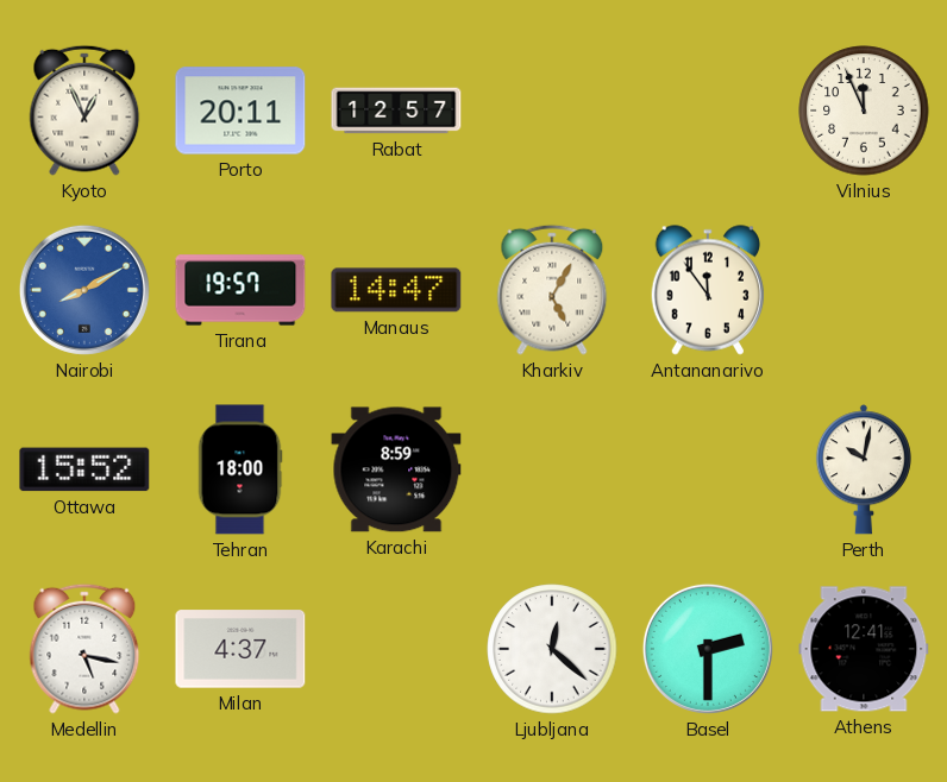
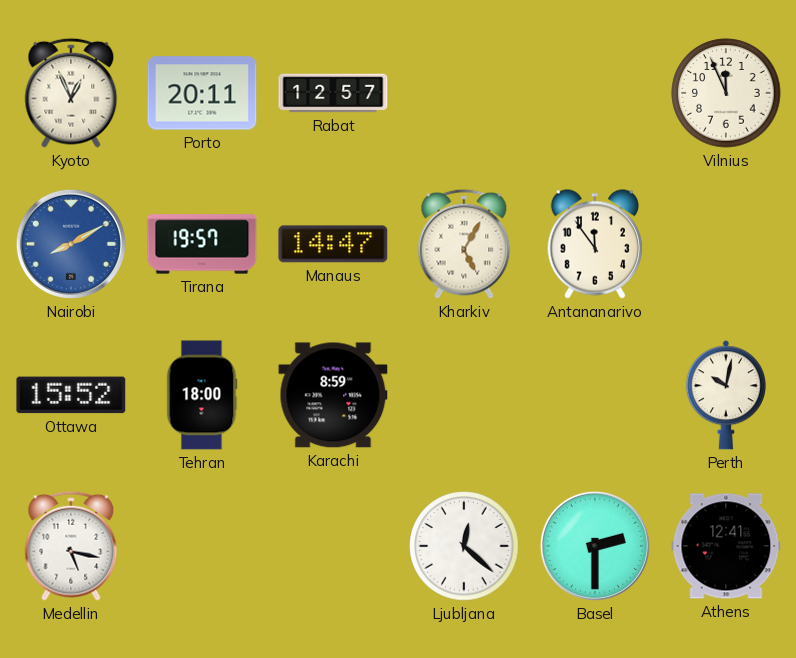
Milan: 4:37 -> none
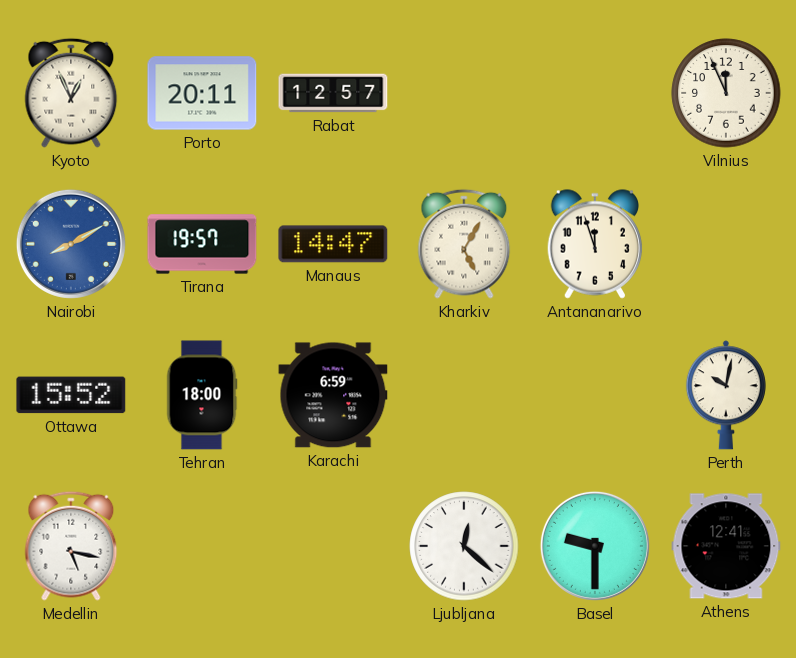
Antananarivo: 11:54 -> 11:57
Karachi: 8:59 -> 6:59
Basel: 2:30 -> 9:30
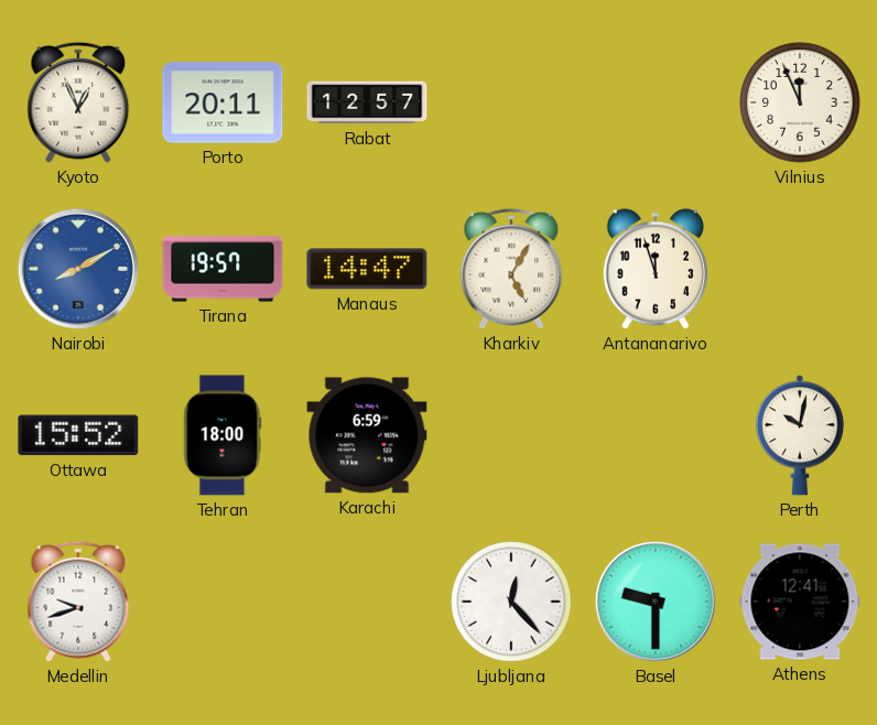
Medellin: 5:17 -> 9:42
Ljubljana: 12:22 -> 12:23
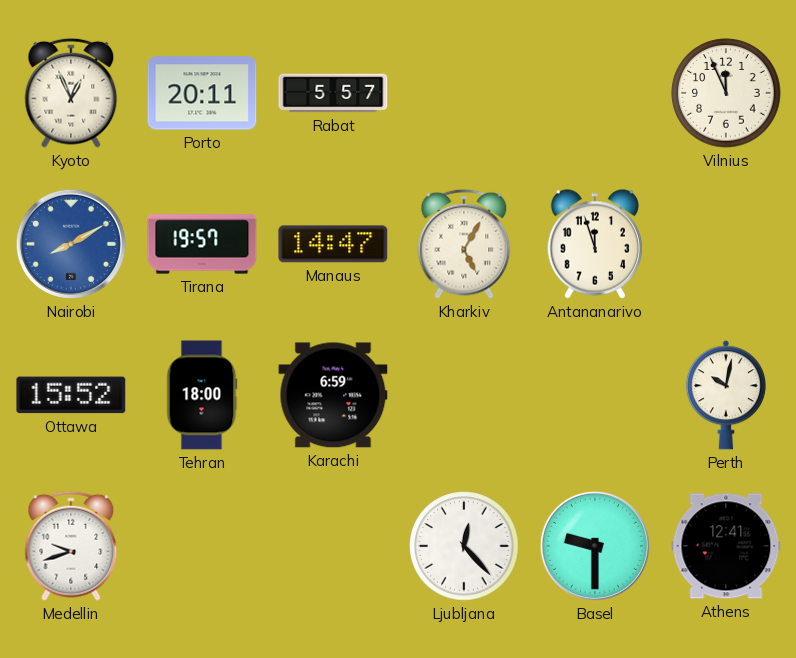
Rabat: 12:57 -> 5:57
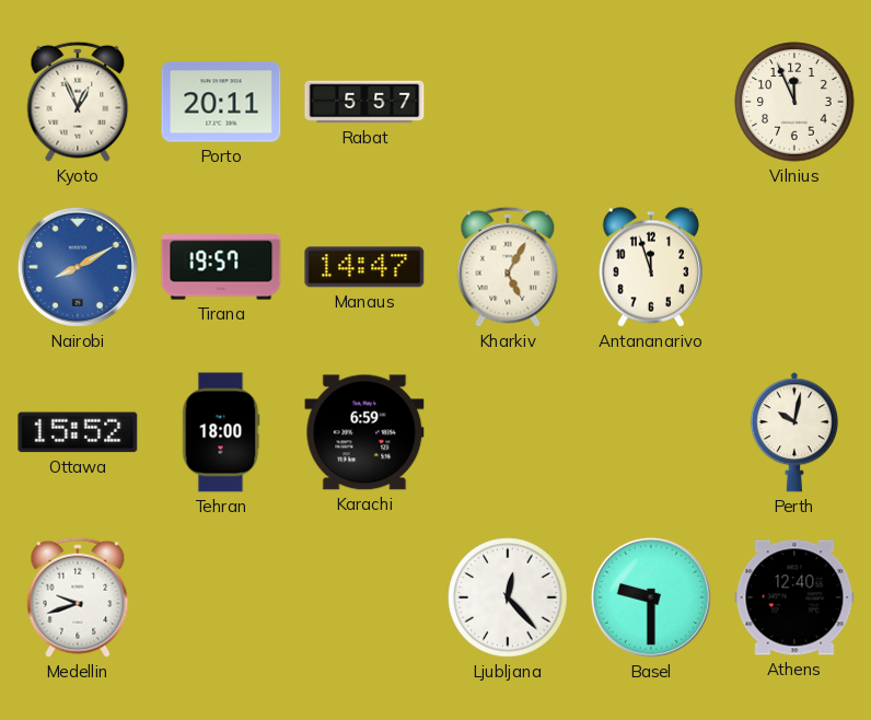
Athens: 12:41 -> 12:40
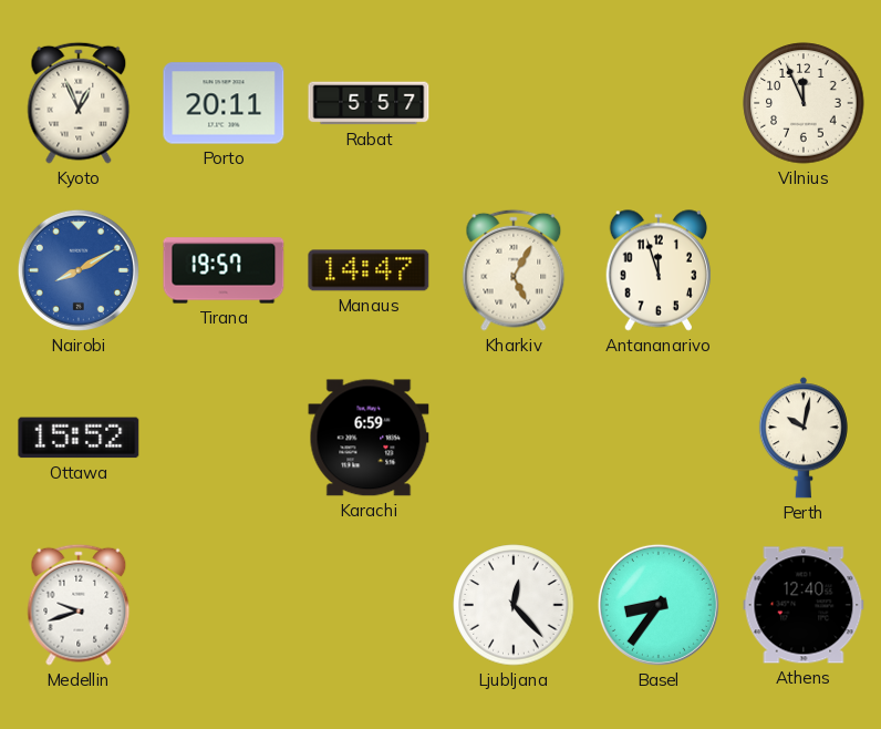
Tehran: 18:00 -> none
Basel: 9:30 -> 8:36
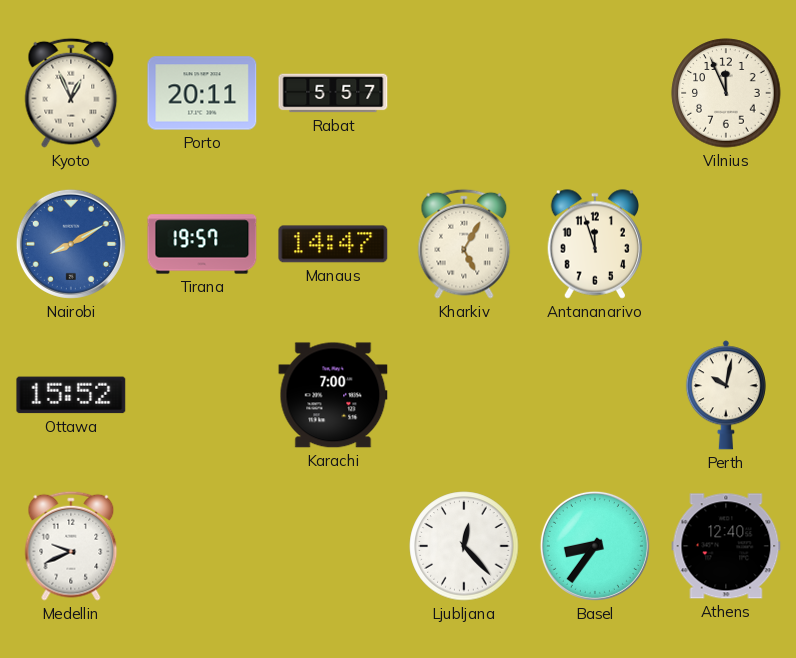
Karachi: 6:59 -> 7:00
Medellin: 9:42 -> 9:41
